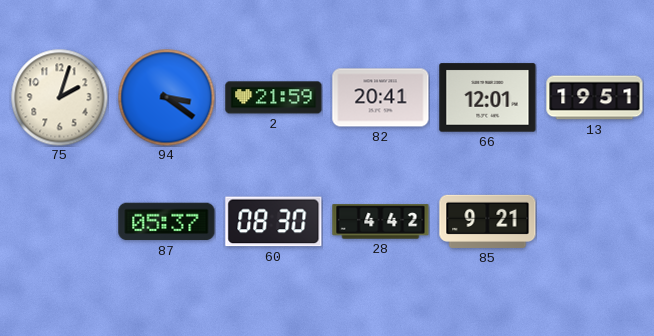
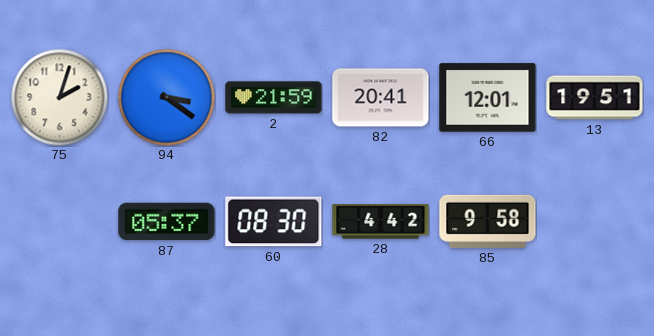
85: 9:21 -> 9:58
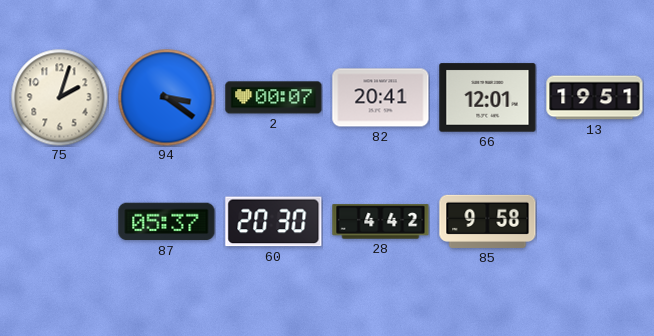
2: 21:59 -> 00:07
60: 08:30 -> 20:30
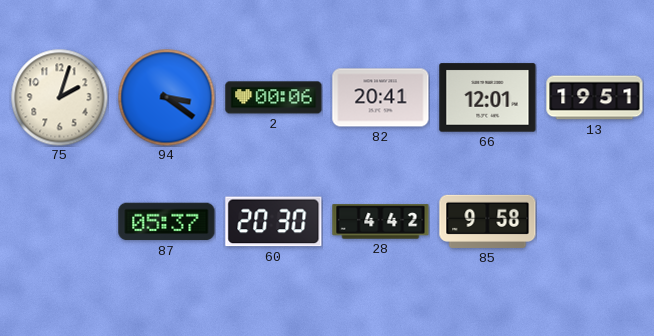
2: 00:07 -> 00:06
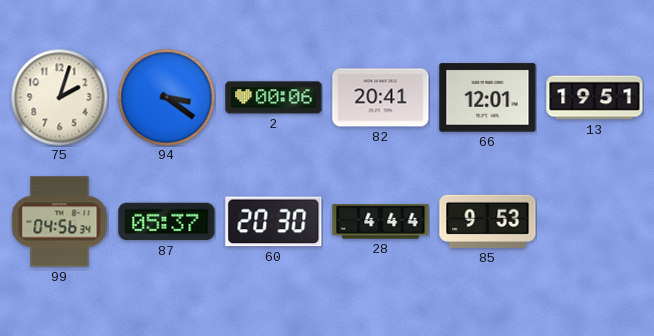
99: none -> 04:56
28: 4:42 -> 4:44
85: 9:58 -> 9:53
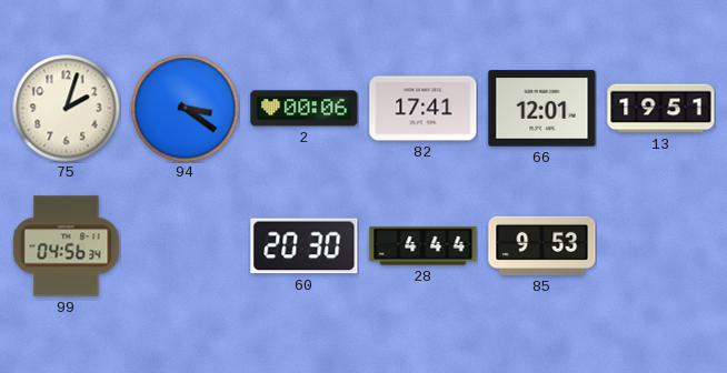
82: 20:41 -> 17:41
87: 05:37 -> none
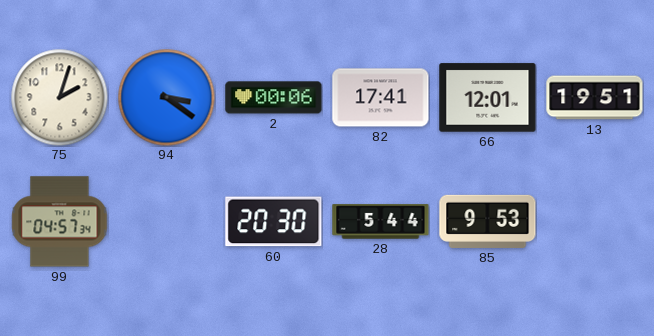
99: 04:56 -> 04:57
28: 4:44 -> 5:44
